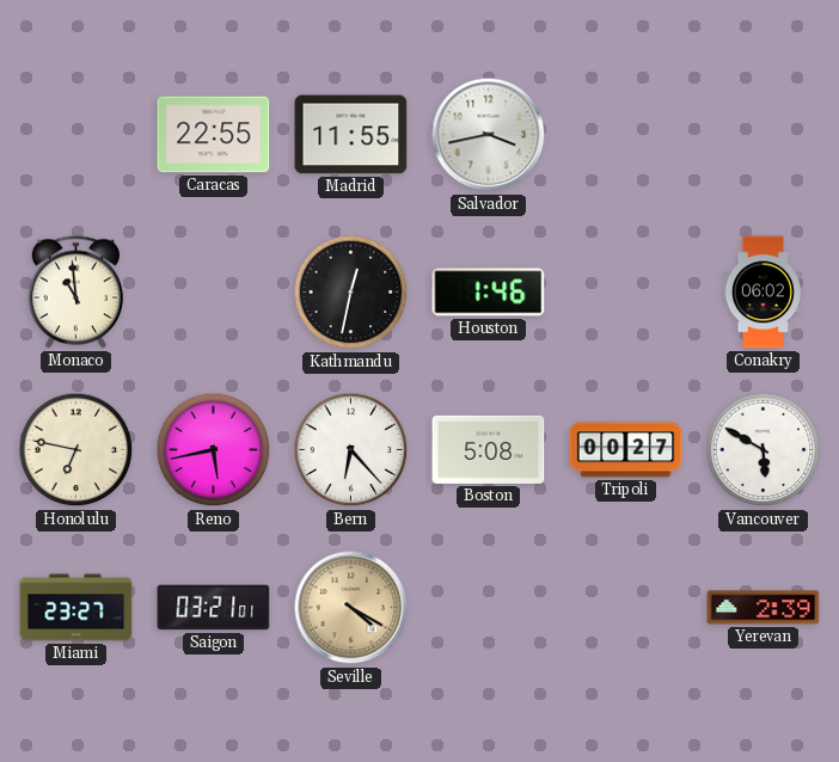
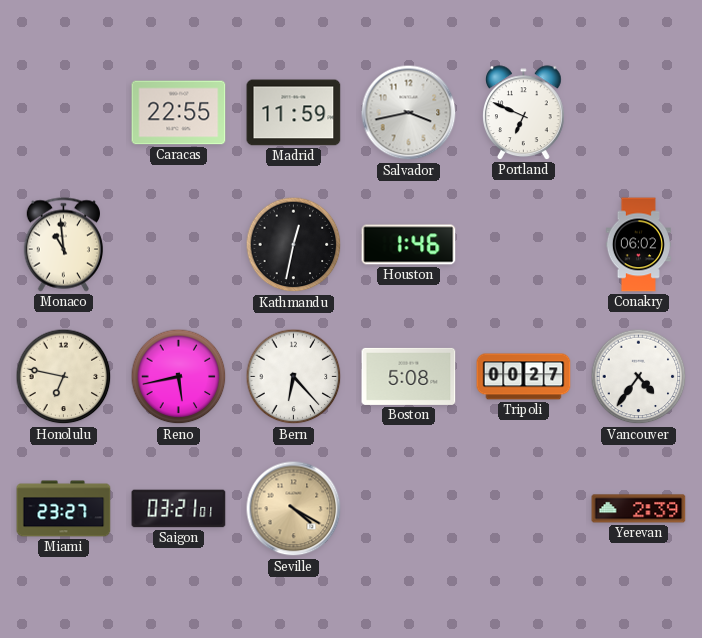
Madrid: 11:55 -> 11:59
Portland: none -> 6:49
Vancouver: 5:50 -> 4:36
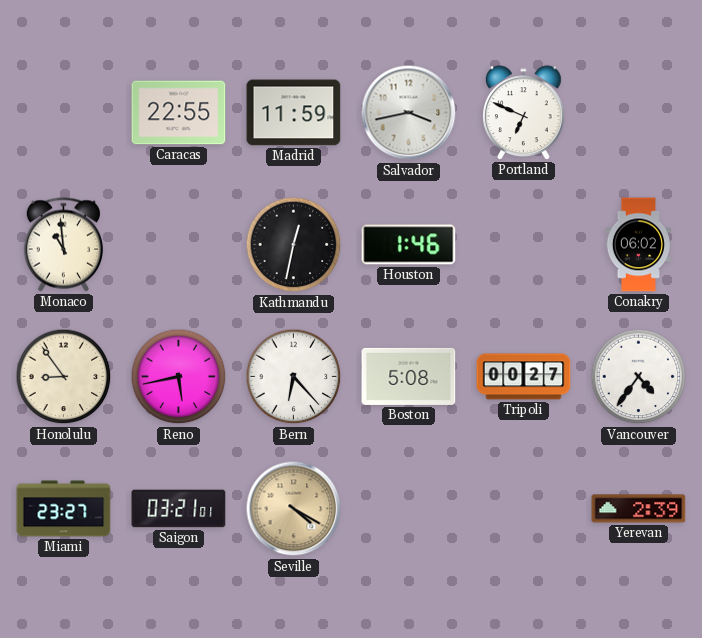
Honolulu: 6:47 -> 8:54
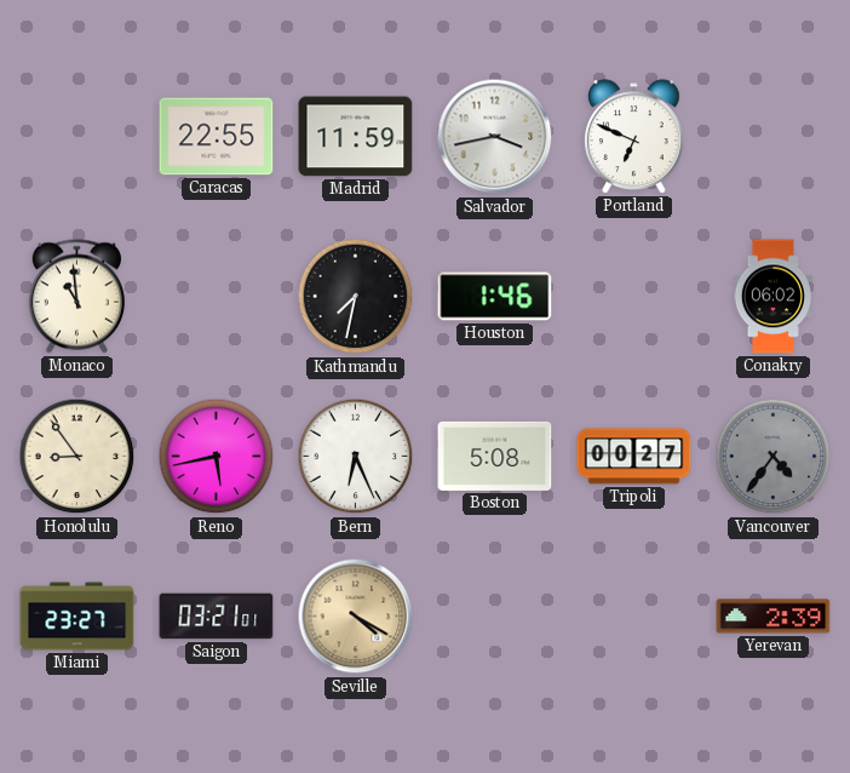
Kathmandu: 12:32 -> 7:32
Bern: 6:23 -> 6:26
Vancouver dial: white -> grey
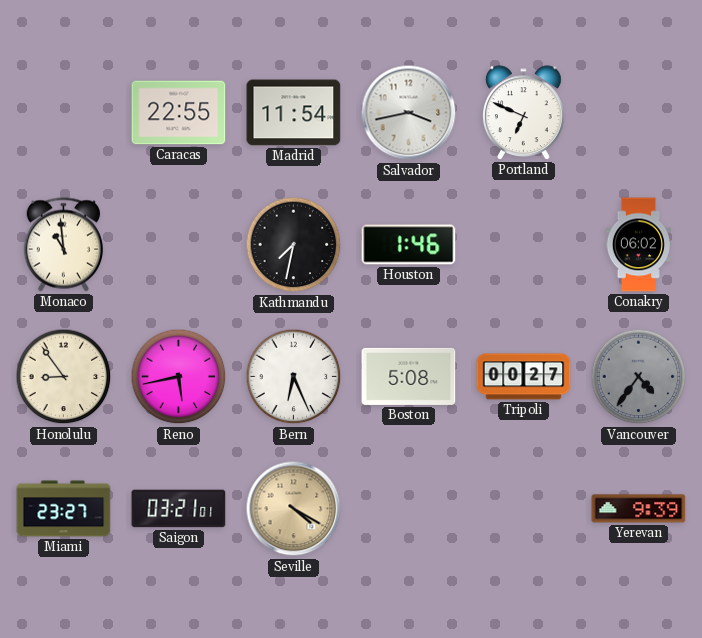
Madrid: 11:59 -> 11:54
Yerevan: 2:39 -> 9:39
